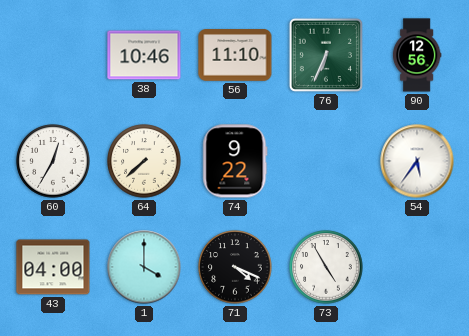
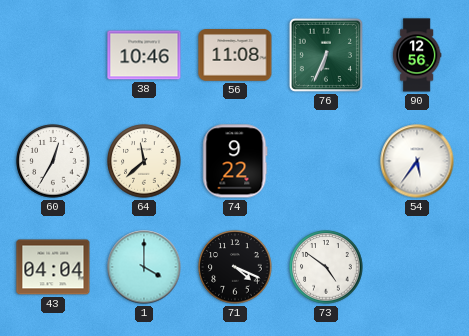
56: 11:10 -> 11:08
64: 7:38 -> 11:38
43: 04:00 -> 04:04
73: 4:55 -> 4:51
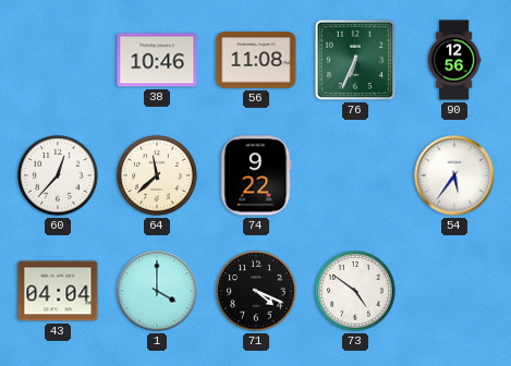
60: 12:35 -> 12:37
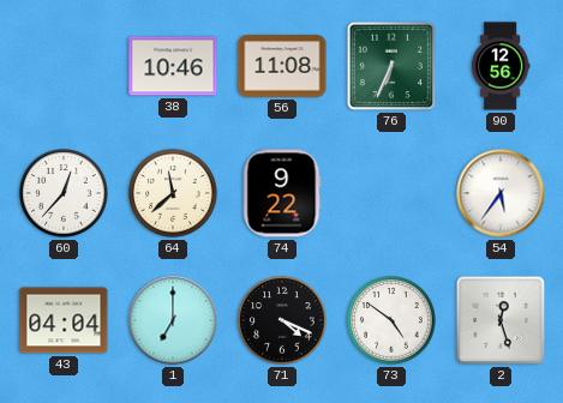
1: 4:00 -> 7:00
2: none -> 12:27
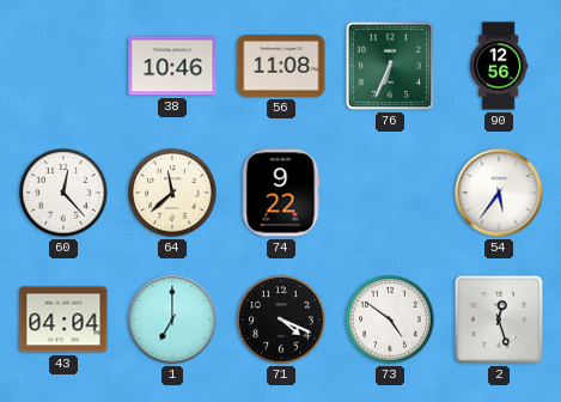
60: 12:37 -> 12:23
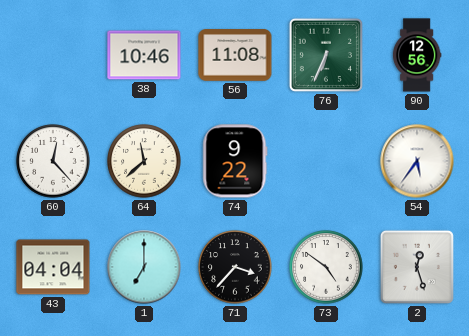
71: 4:19 -> 3:37
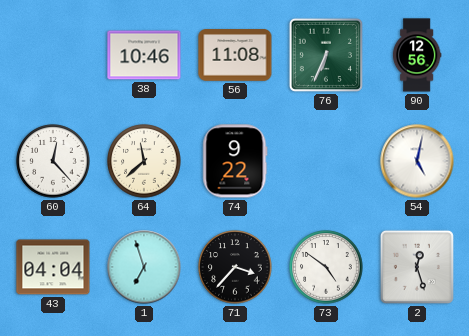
54: 5:36 -> 5:02
1: 7:00 -> 6:57
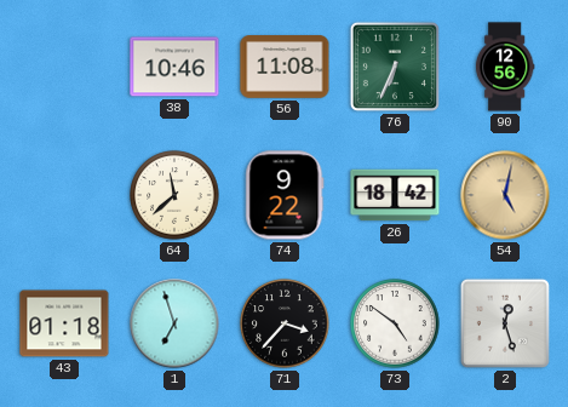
60: 12:23 -> none
26: none -> 18:42
54 dial: white -> champagne
43: 04:04 -> 01:18
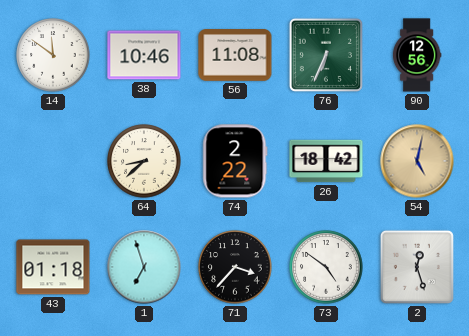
14: none -> 11:51
64: 11:38 -> 8:38
74: 9:22 -> 2:22
